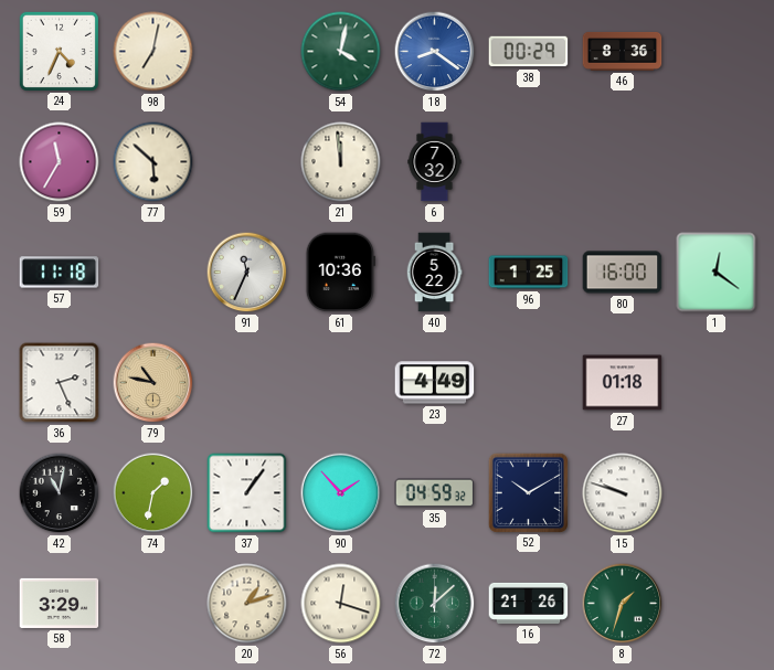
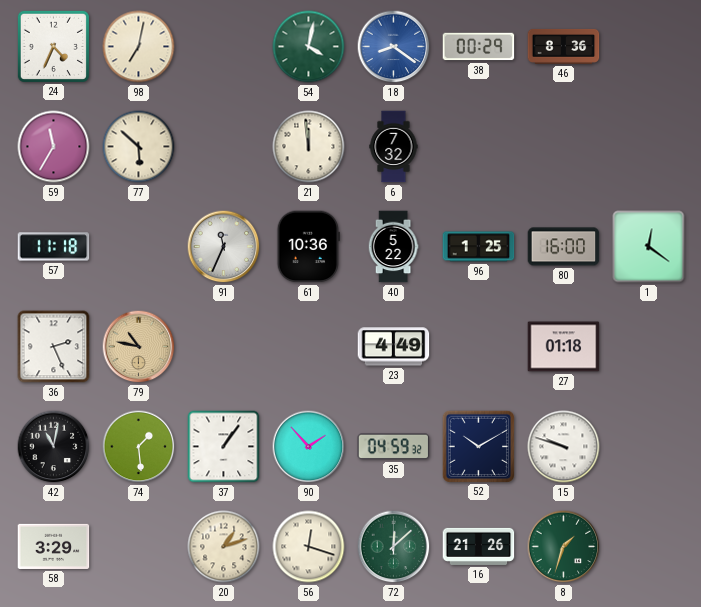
74: 1:32 -> 1:29
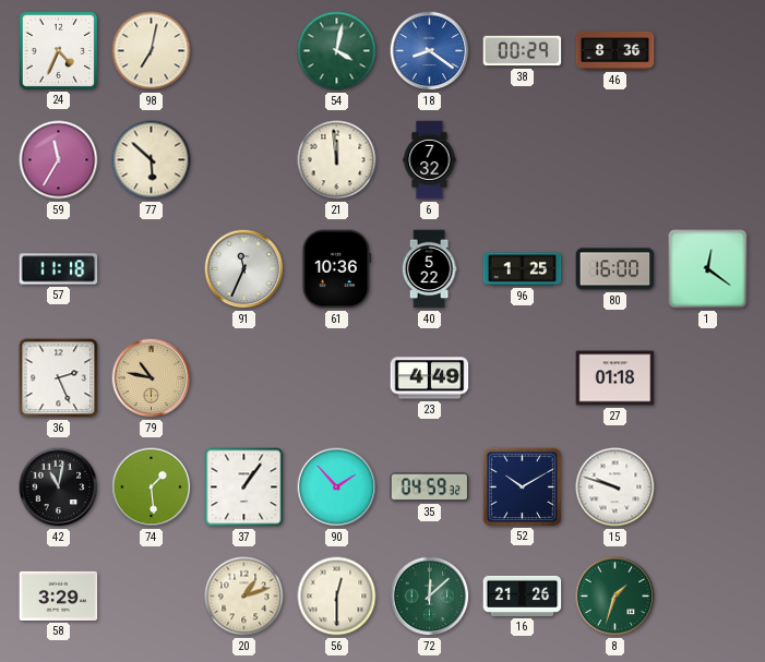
56: 12:18 -> 12:30
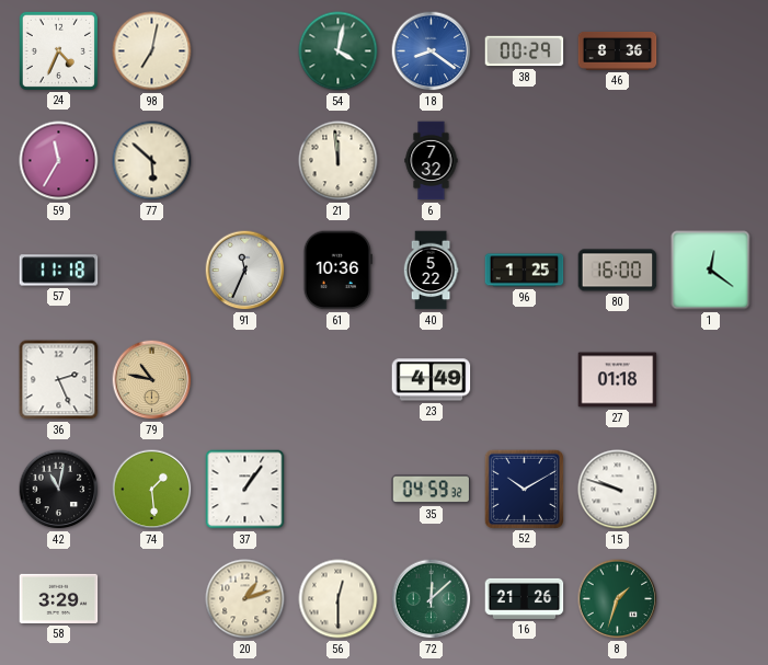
90: 1:53 -> none
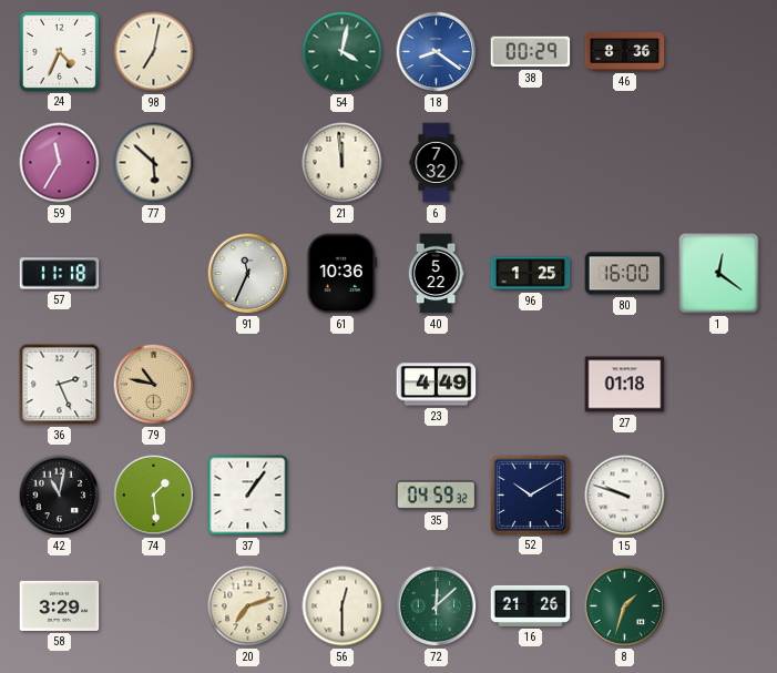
20: 1:12 -> 7:12
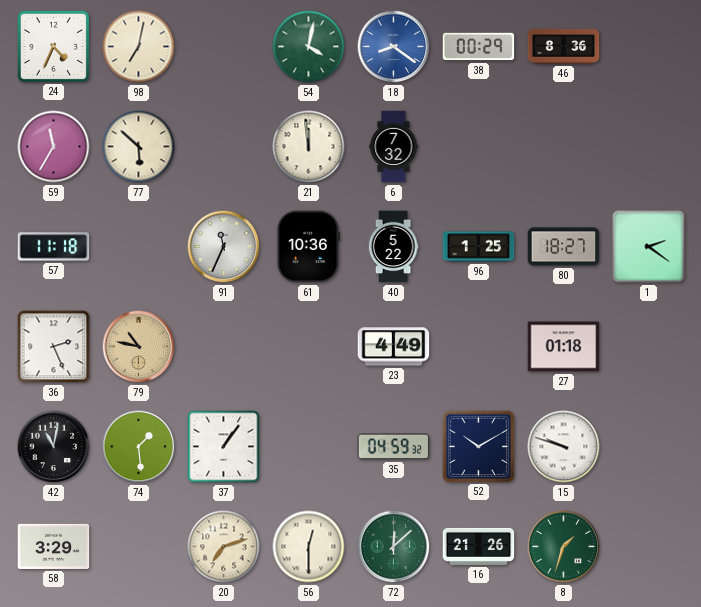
80: 16:00 -> 18:27
1: 12:21 -> 2:21
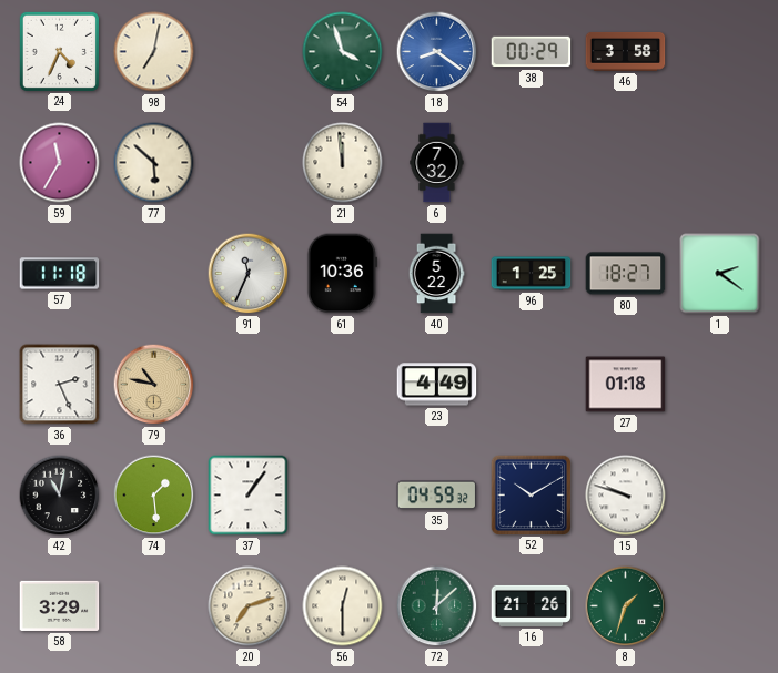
54: 4:02 -> 3:57
46: 8:36 -> 3:58
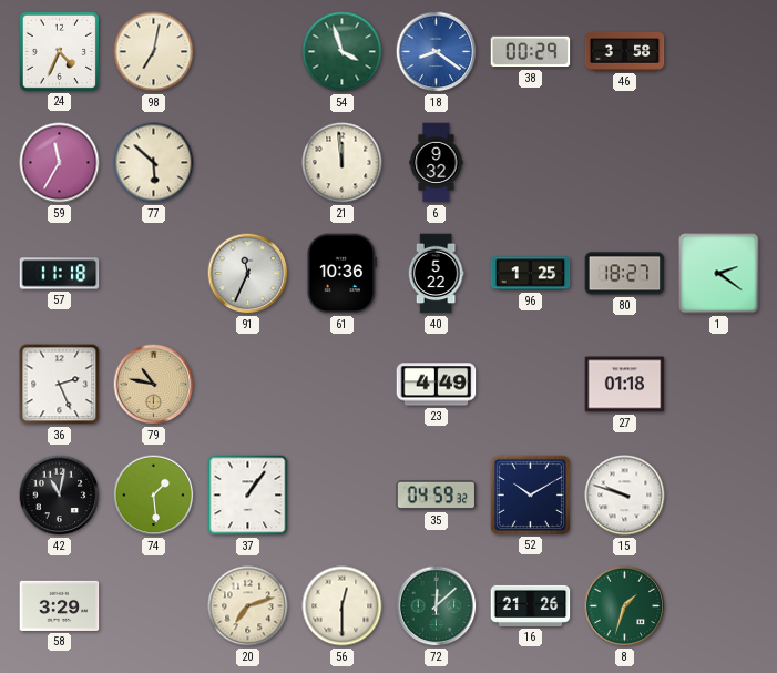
6: 7:32 -> 9:32
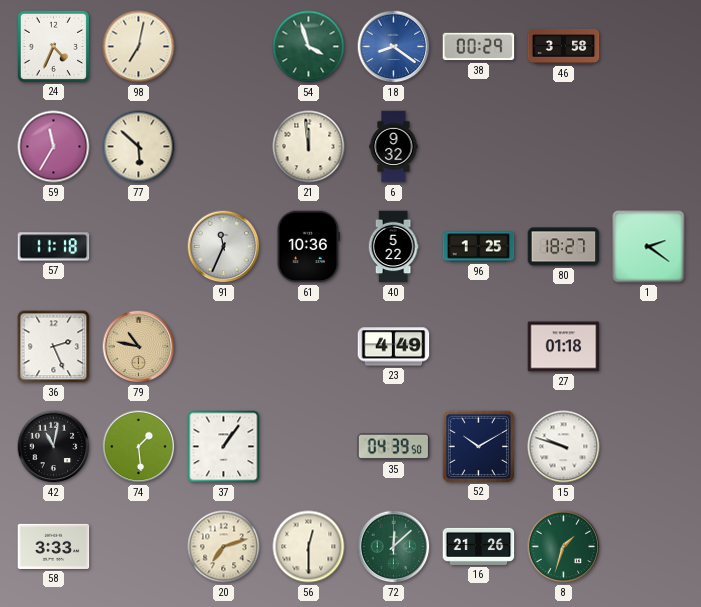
35: 04:59 -> 04:39
58: 3:29 -> 3:33
